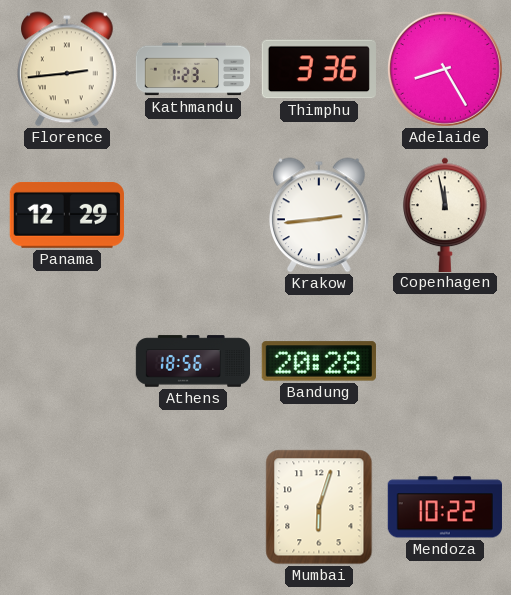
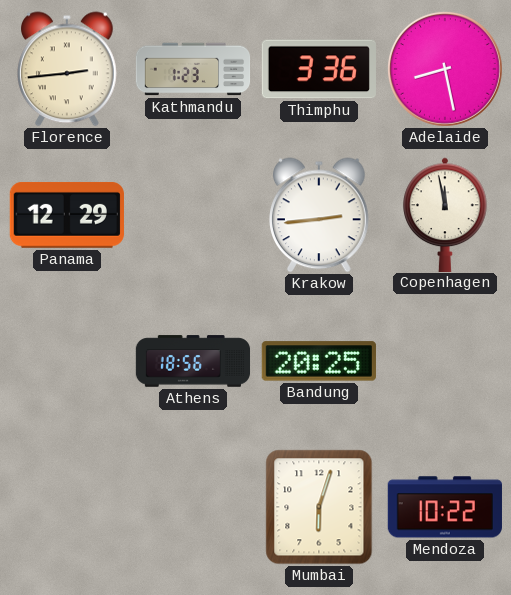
Adelaide: 8:25 -> 8:28
Bandung: 20:28 -> 20:25
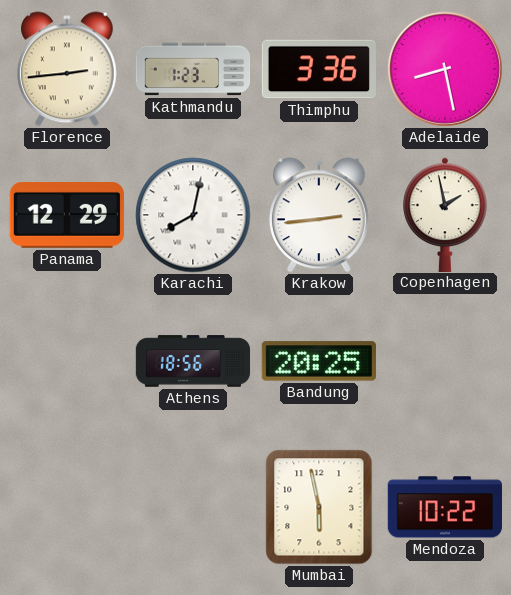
Karachi: none -> 8:02
Copenhagen: 11:58 -> 1:58
Mumbai: 6:03 -> 5:58
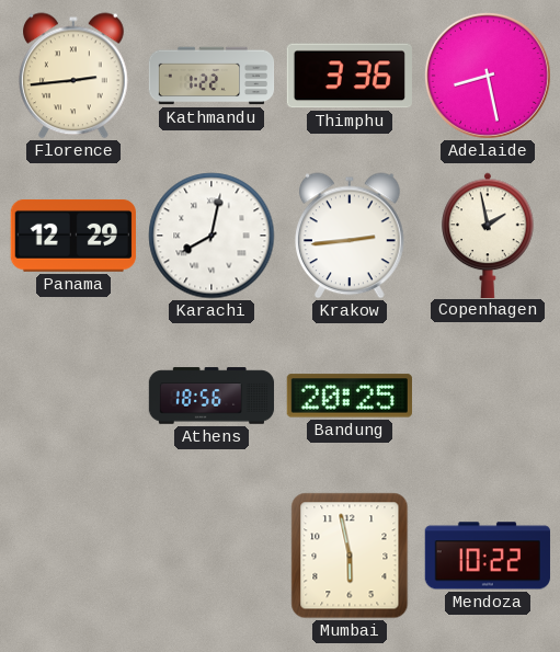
Kathmandu: 1:23 -> 1:22
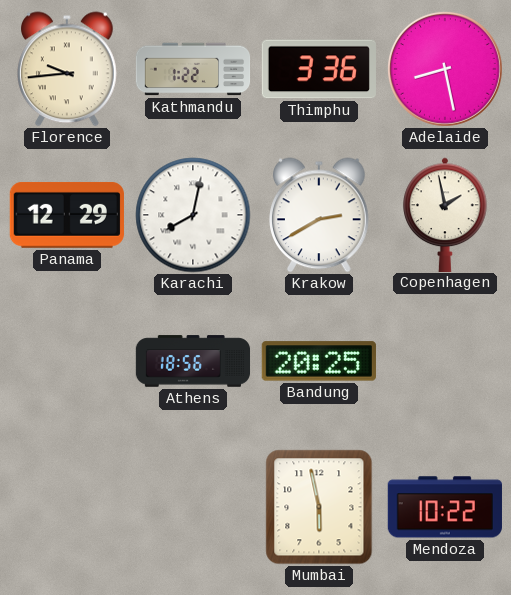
Florence: 2:44 -> 9:44
Krakow: 2:44 -> 2:40
